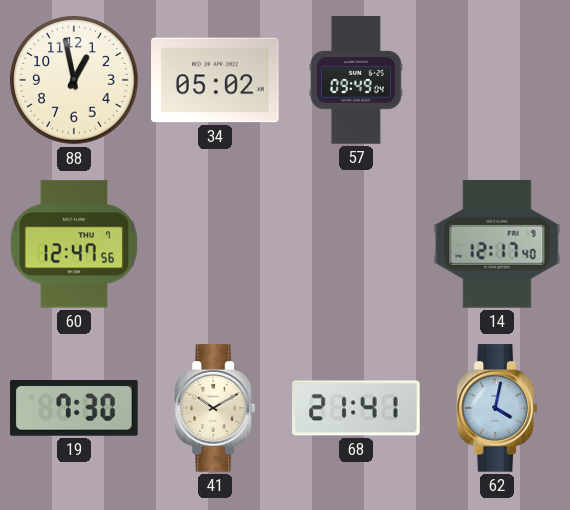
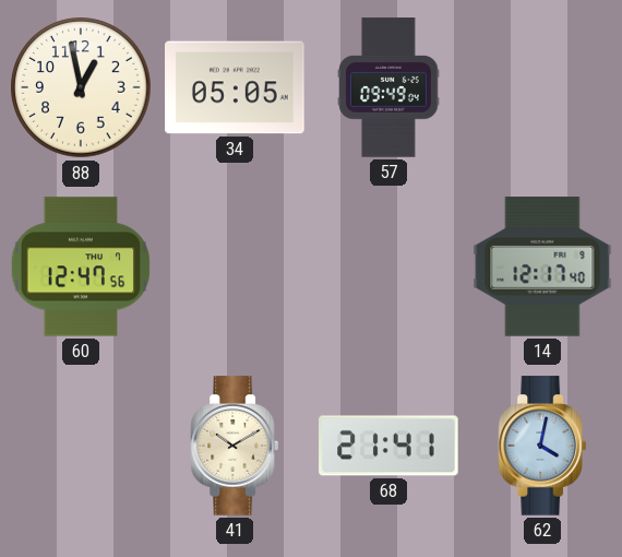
34: 05:02 -> 05:05
19: 7:30 -> none
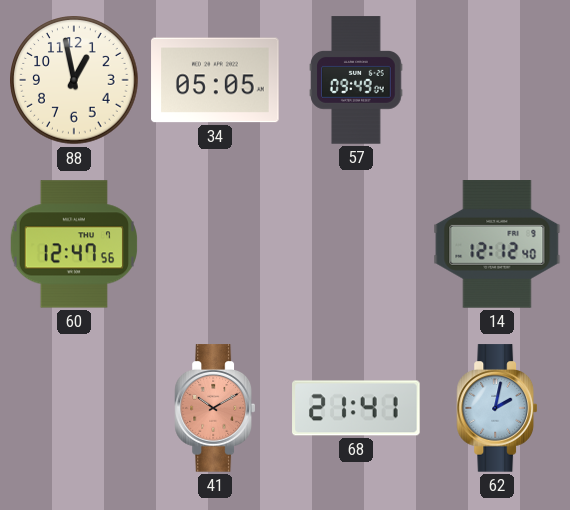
14: 12:17 -> 12:12
41 dial: cream -> salmon
62: 4:02 -> 2:02
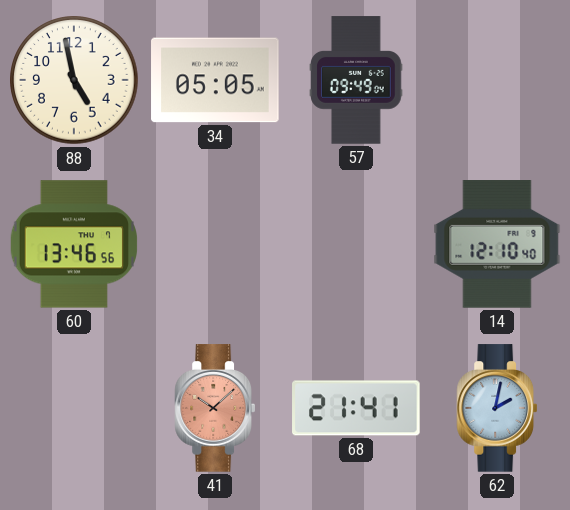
88: 12:58 -> 4:58
60: 12:47 -> 13:46
14: 12:12 -> 12:10
41: 10:10 -> 10:08
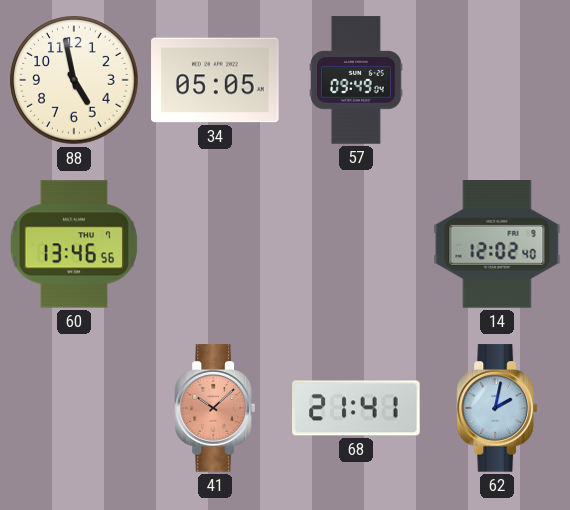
14: 12:10 -> 12:02
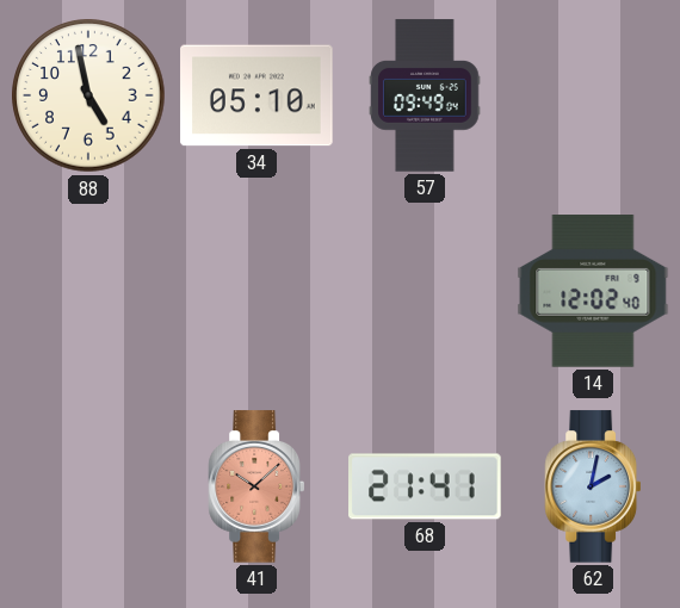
34: 05:05 -> 05:10
60: 13:46 -> none
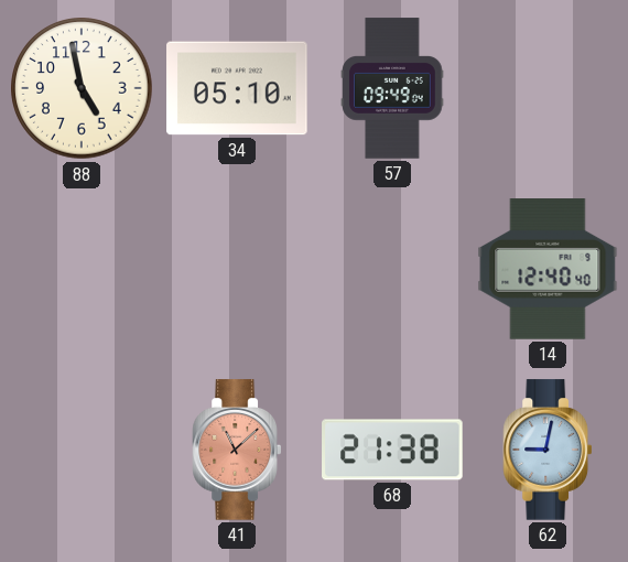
14: 12:02 -> 12:40
41: 10:08 -> 11:08
68: 21:41 -> 21:38
62: 2:02 -> 9:02
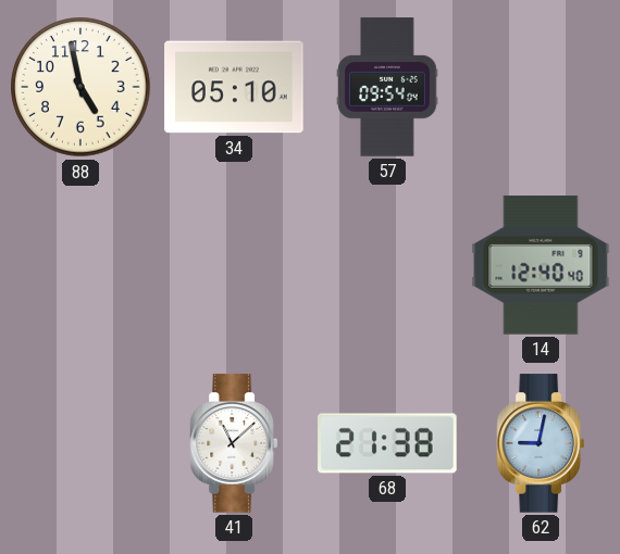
57: 09:49 -> 09:54
41 dial: salmon -> white
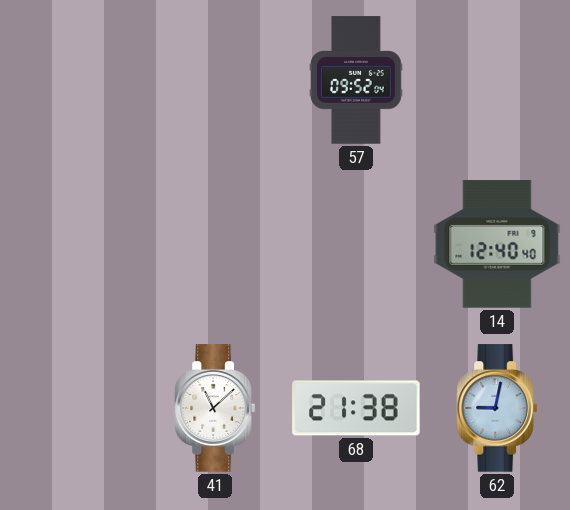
88: 4:58 -> none
34: 05:10 -> none
57: 09:54 -> 09:52
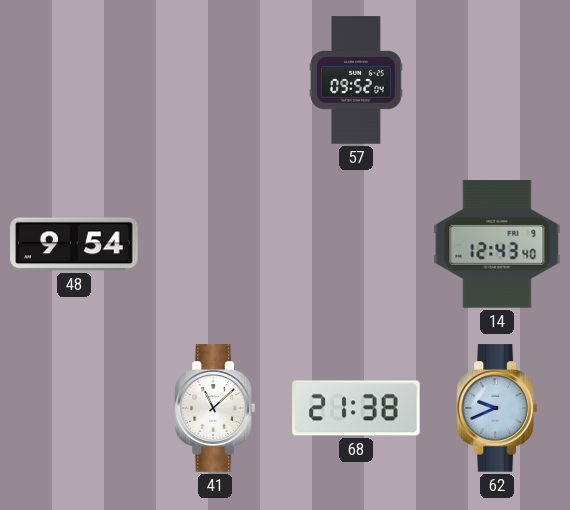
48: none -> 9:54
14: 12:40 -> 12:43
62: 9:02 -> 9:41
